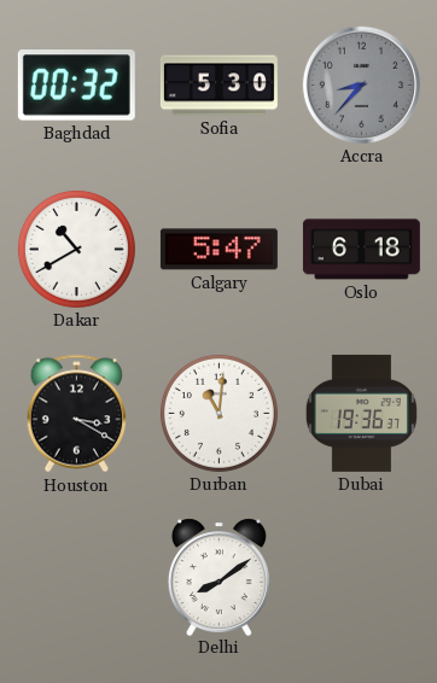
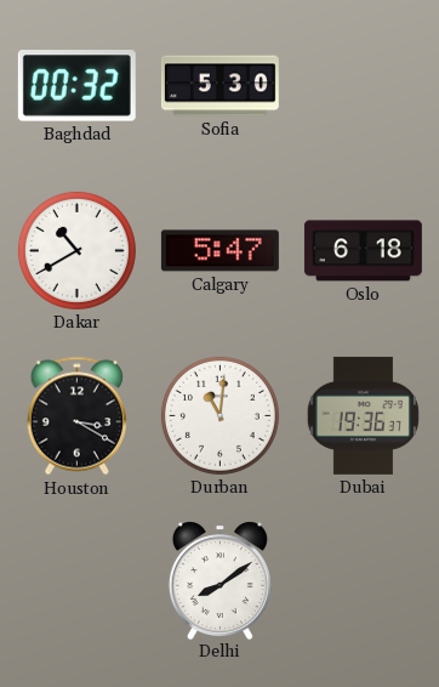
Accra: 8:37 -> none
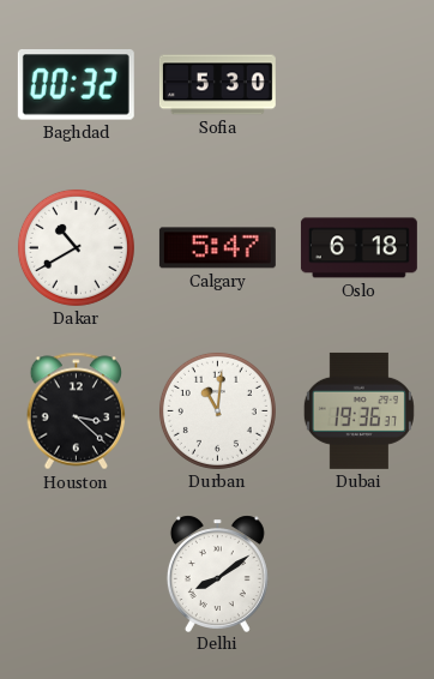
Houston: 3:20 -> 3:22
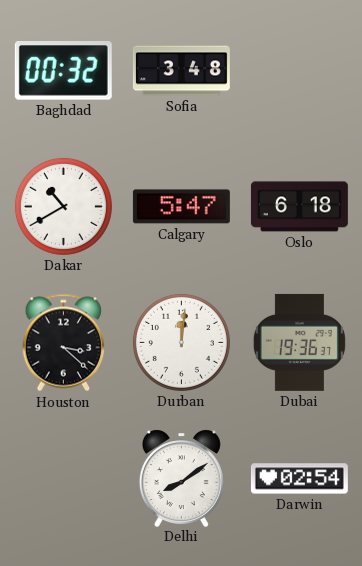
Sofia: 5:30 -> 3:48
Durban: 11:01 -> 12:01
Darwin: none -> 02:54
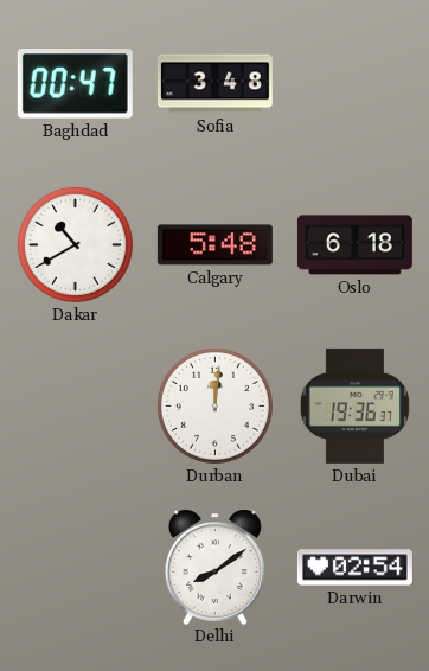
Baghdad: 00:32 -> 00:47
Calgary: 5:47 -> 5:48
Houston: 3:22 -> none
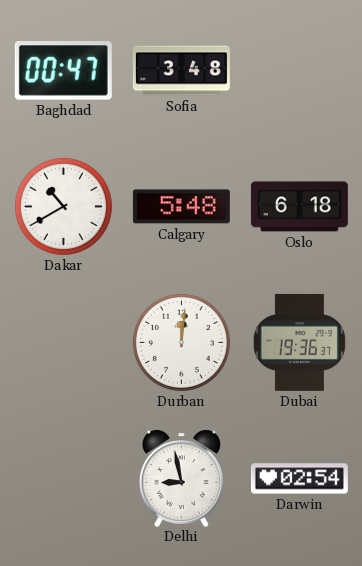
Delhi: 8:09 -> 8:58
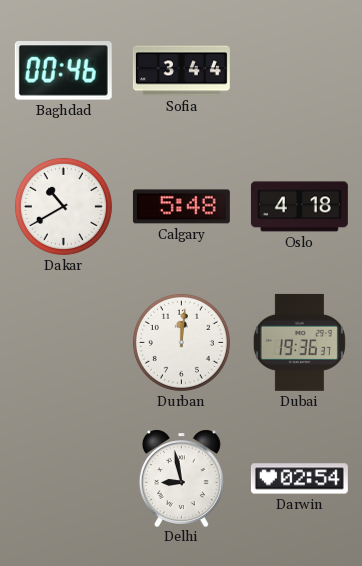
Baghdad: 00:47 -> 00:46
Sofia: 3:48 -> 3:44
Oslo: 6:18 -> 4:18
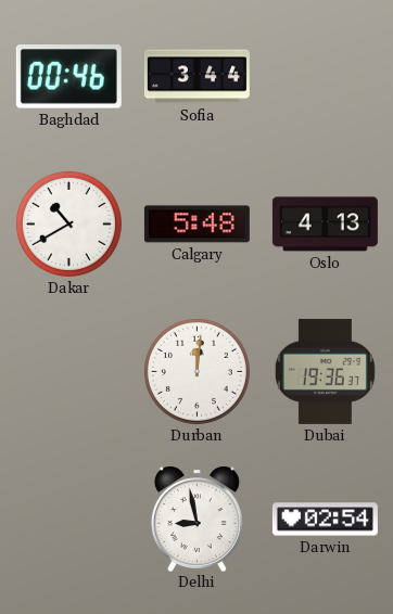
Oslo: 4:18 -> 4:13
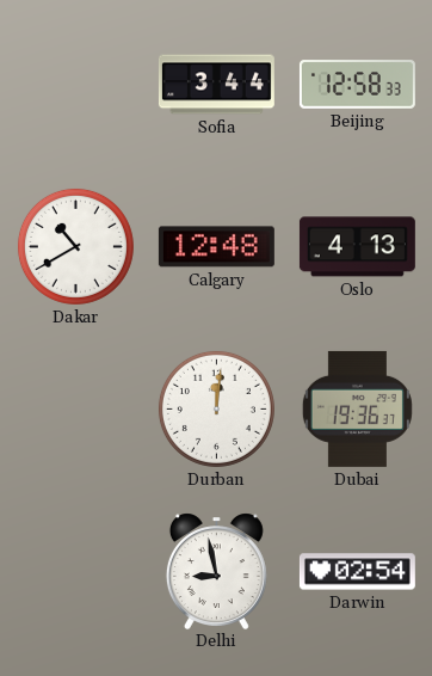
Baghdad: 00:46 -> none
Beijing: none -> 12:58
Calgary: 5:48 -> 12:48
